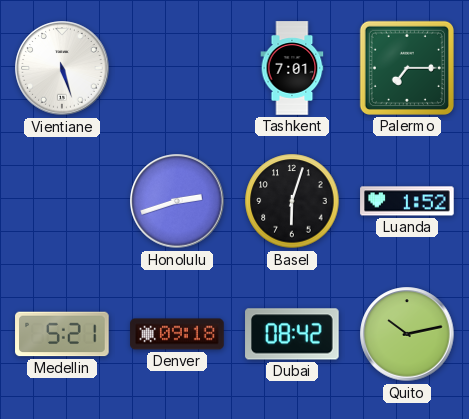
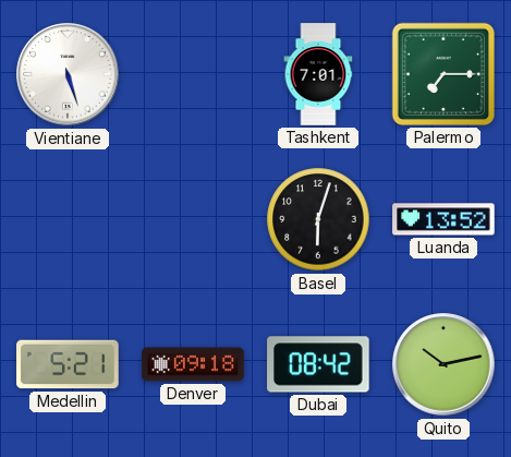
Honolulu: 2:42 -> none
Luanda: 1:52 -> 13:52
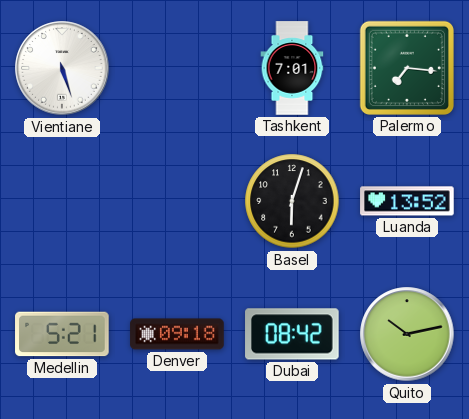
Palermo: 7:15 -> 7:16
